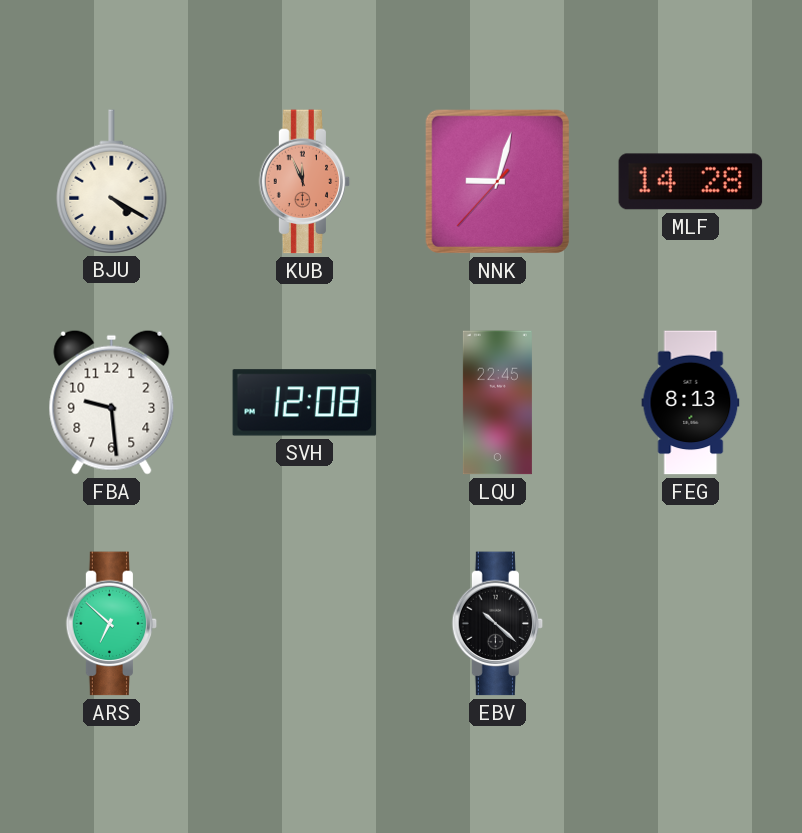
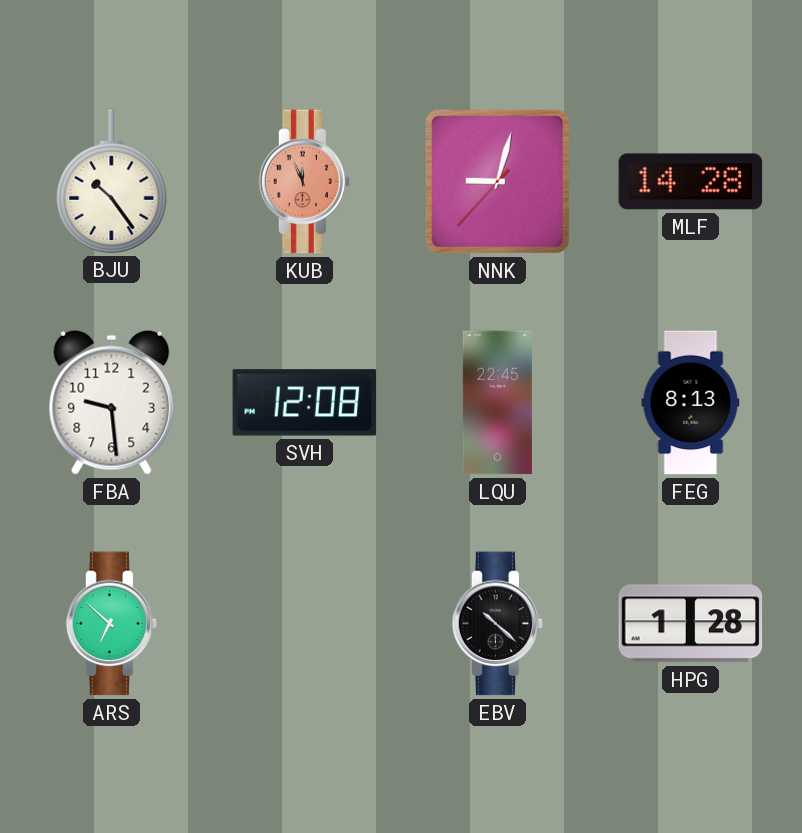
BJU: 4:20 -> 10:24
HPG: none -> 1:28
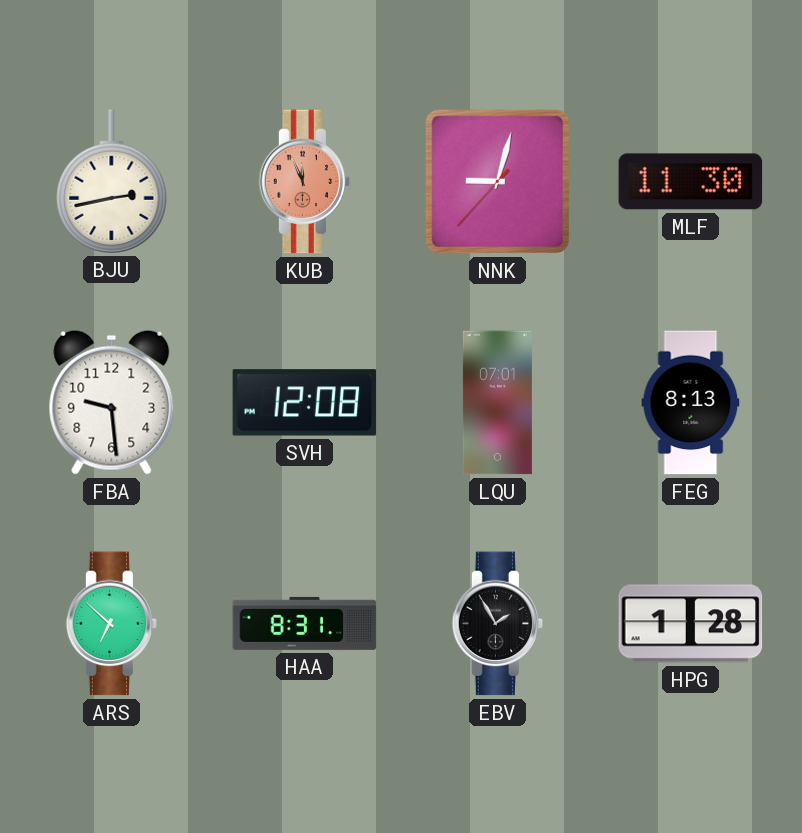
BJU: 10:24 -> 2:43
MLF: 14:28 -> 11:30
LQU: 22:45 -> 07:01
HAA: none -> 8:31
EBV: 10:22 -> 1:55
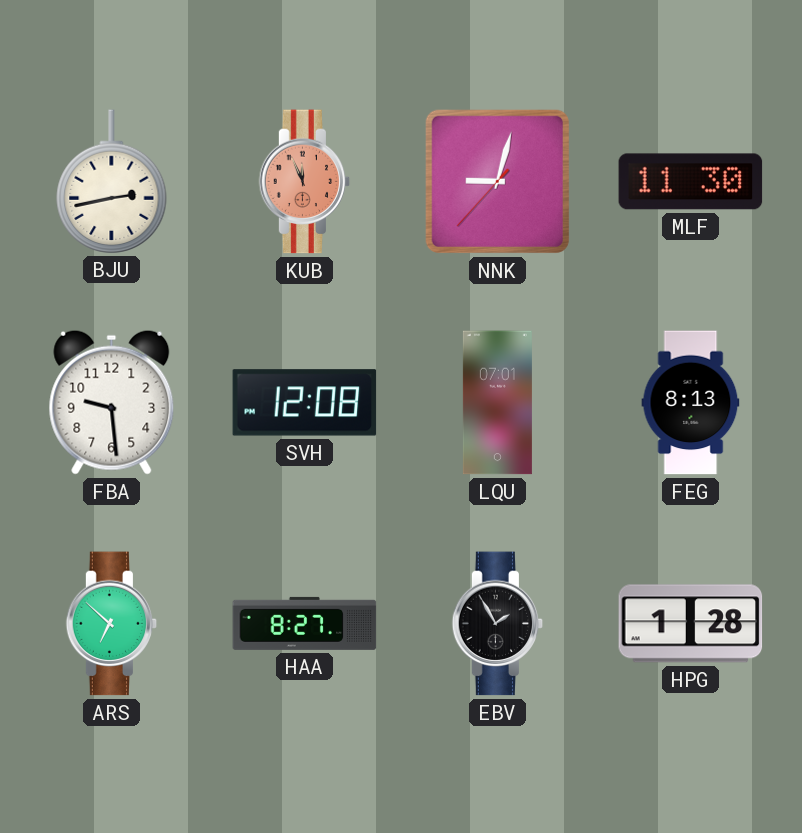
HAA: 8:31 -> 8:27
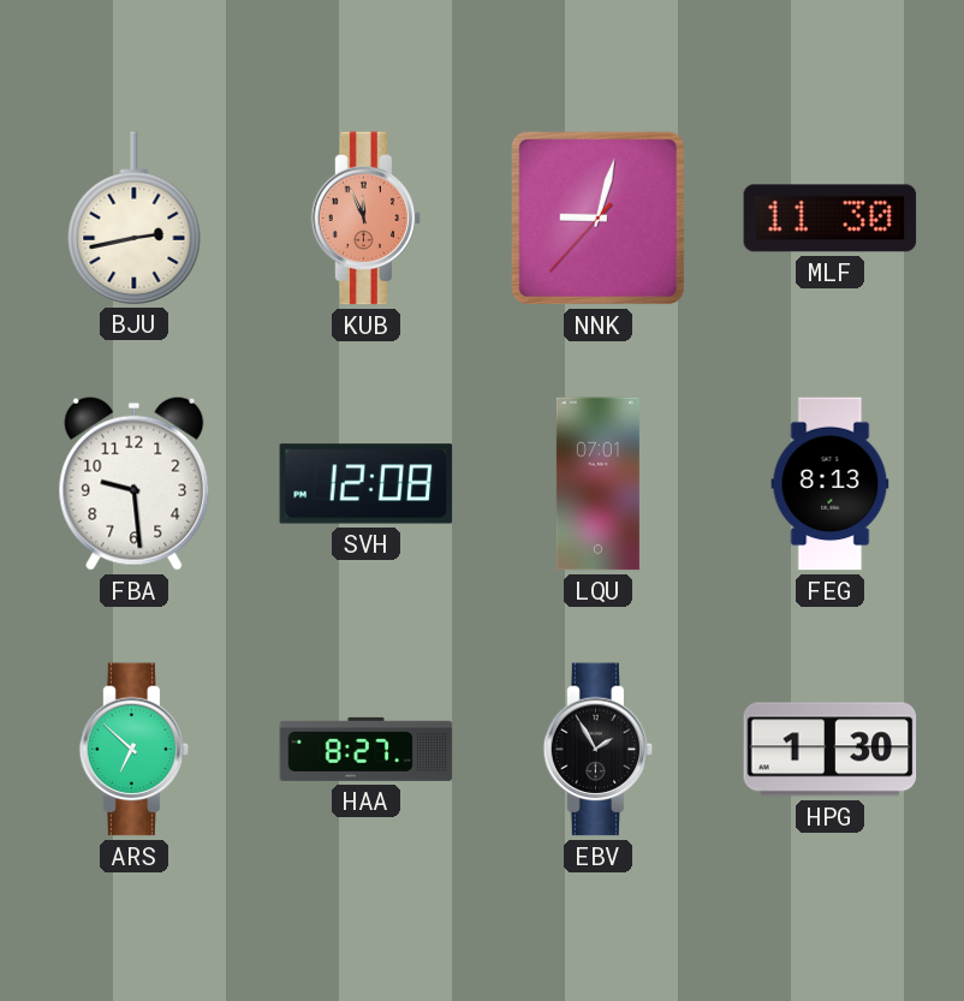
HPG: 1:28 -> 1:30
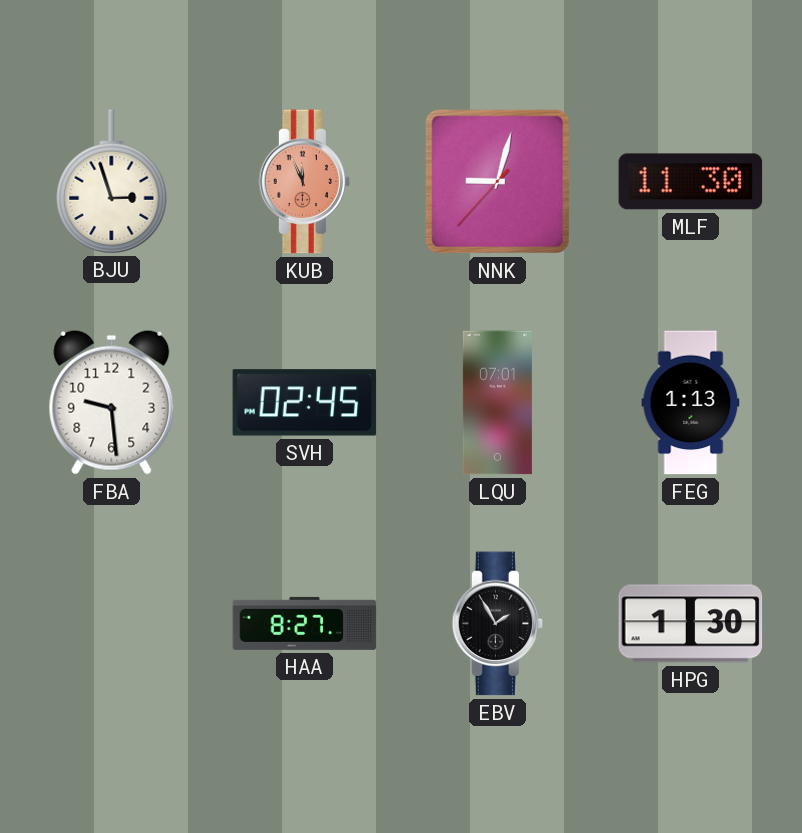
BJU: 2:43 -> 2:57
SVH: 12:08 -> 02:45
FEG: 8:13 -> 1:13
ARS: 6:52 -> none
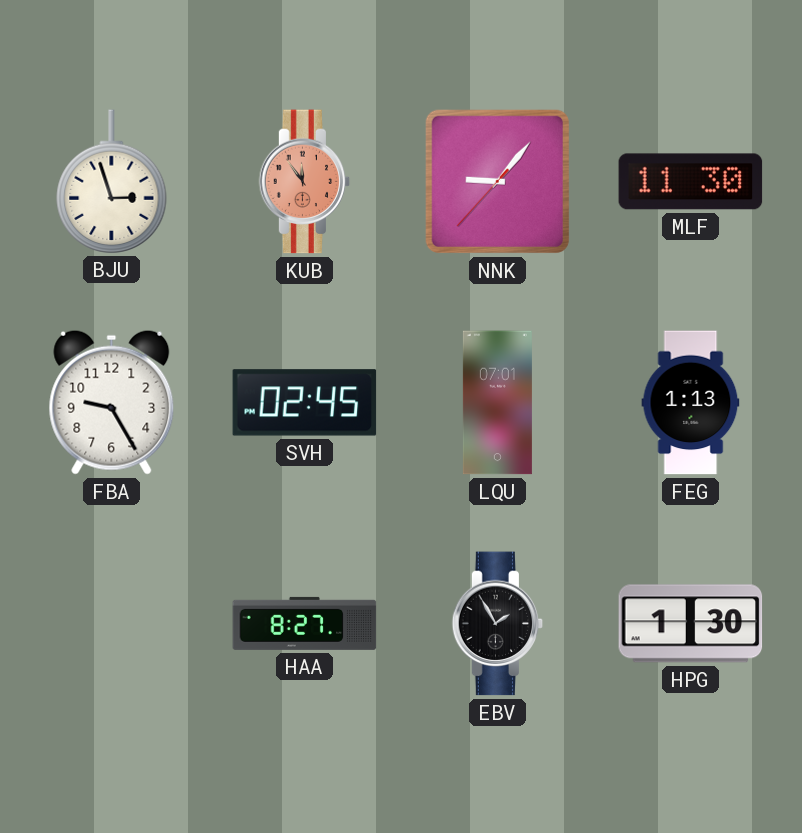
KUB: 11:56 -> 11:54
NNK: 9:02 -> 9:06
FBA: 9:29 -> 9:25
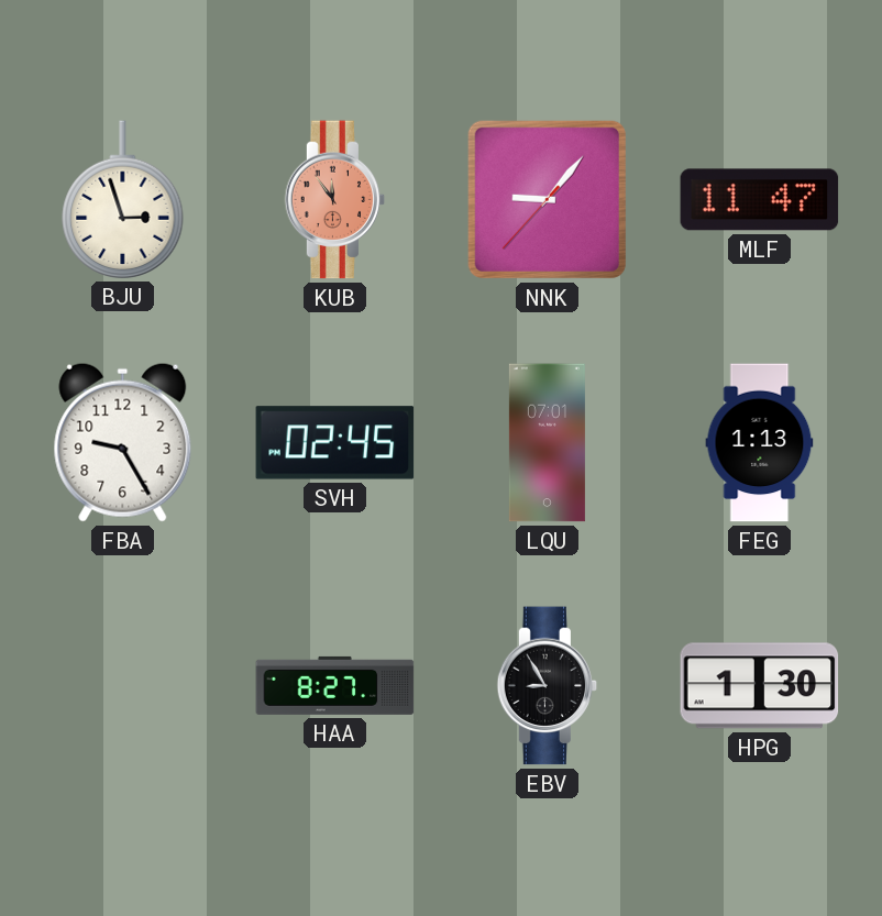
MLF: 11:30 -> 11:47
EBV: 1:55 -> 8:55
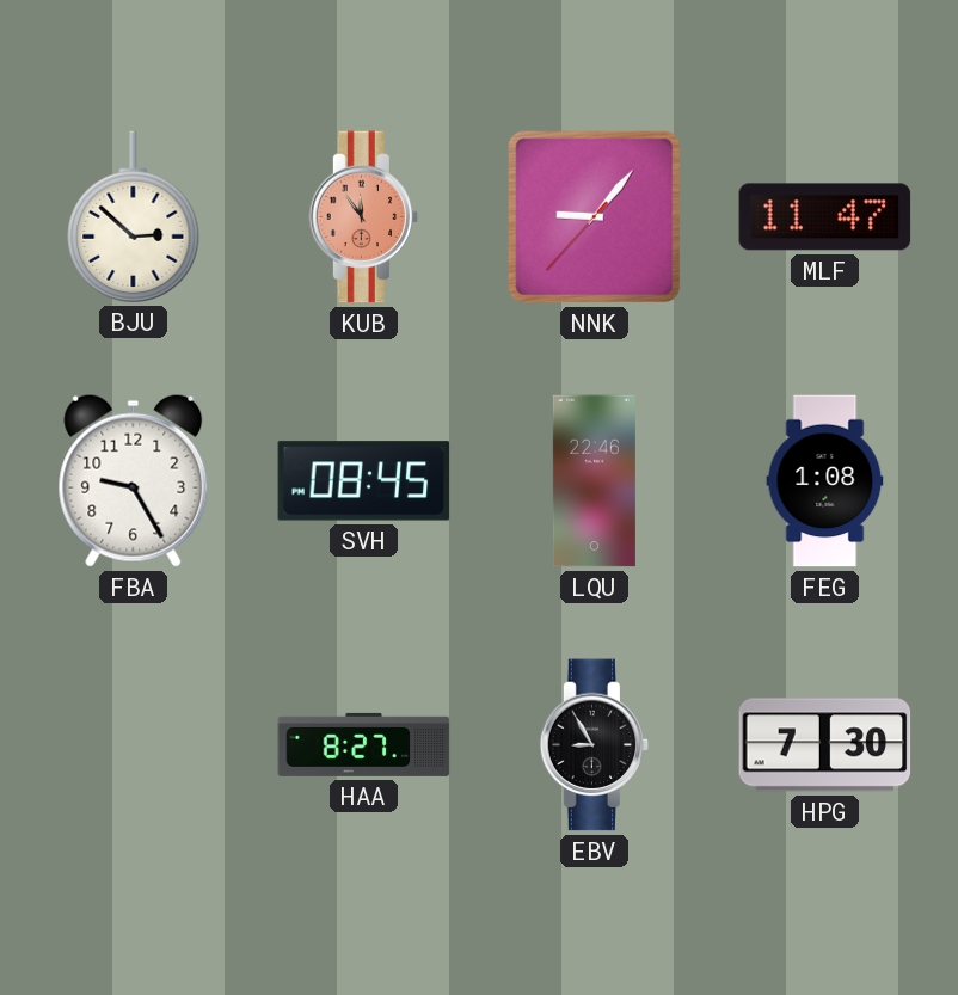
BJU: 2:57 -> 2:52
SVH: 02:45 -> 08:45
LQU: 07:01 -> 22:46
FEG: 1:13 -> 1:08
HPG: 1:30 -> 7:30
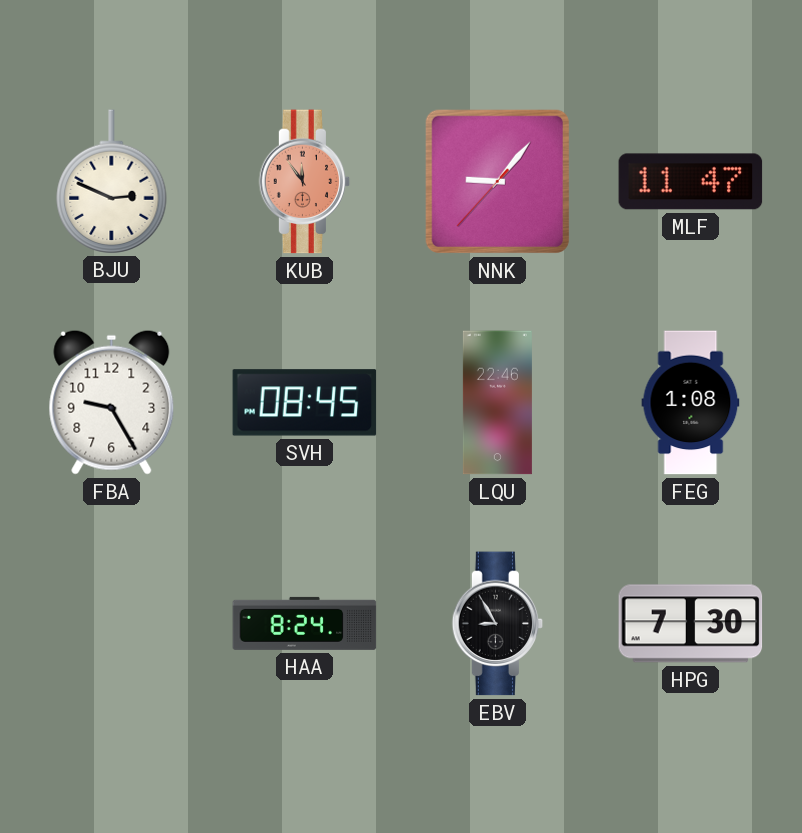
BJU: 2:52 -> 2:49
HAA: 8:27 -> 8:24
